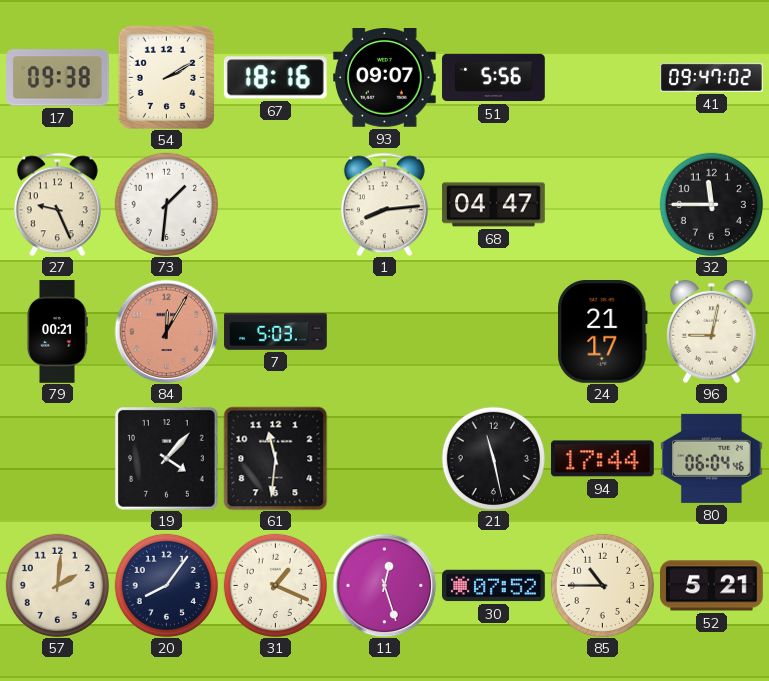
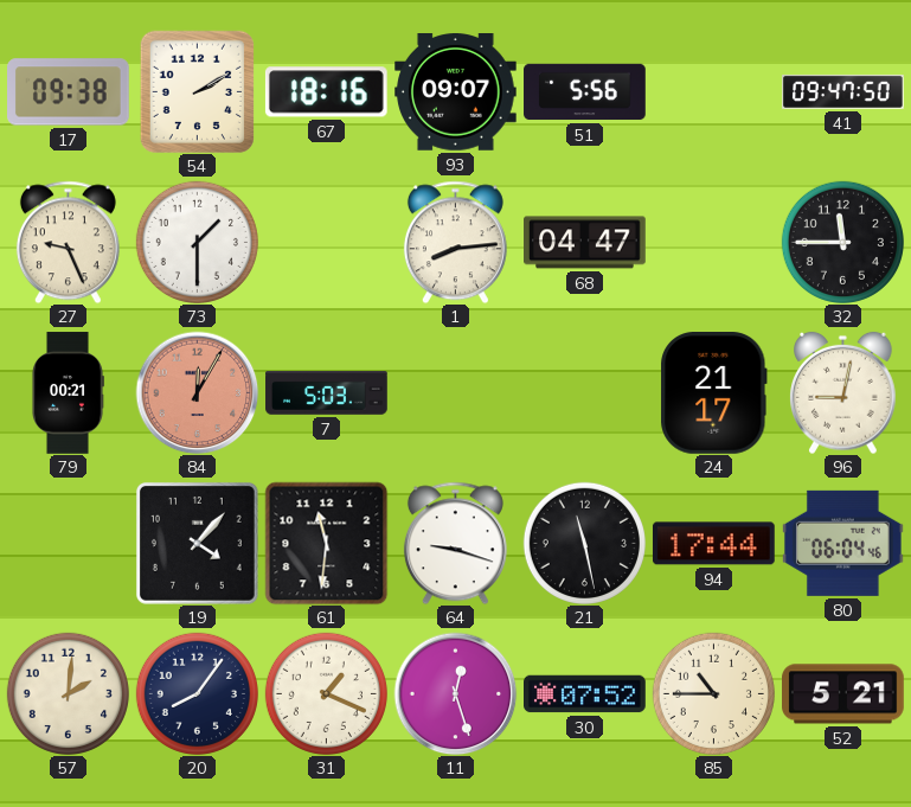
41: 09:47:02 -> 09:47:50
73: 1:31 -> 1:30
64: none -> 9:18
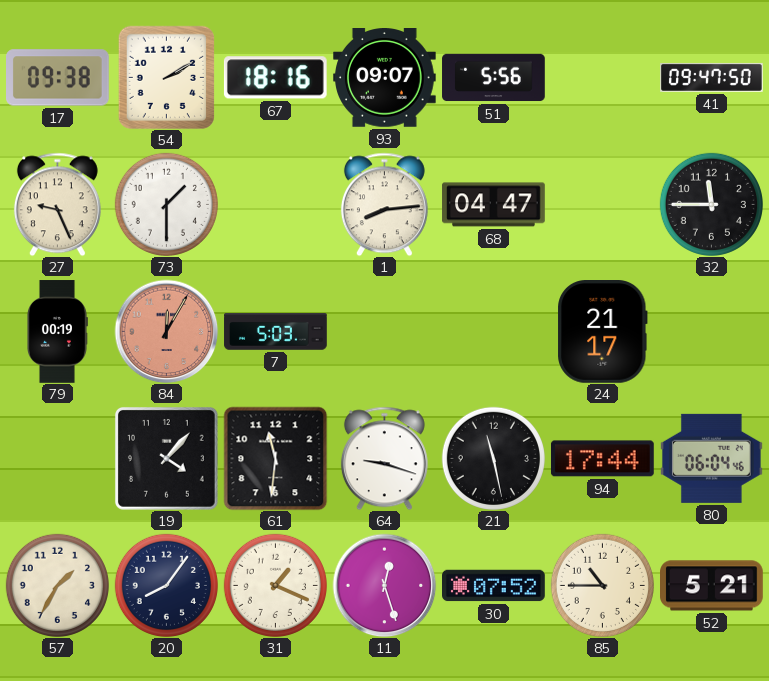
79: 00:21 -> 00:19
96: 9:02 -> none
57: 2:01 -> 1:35
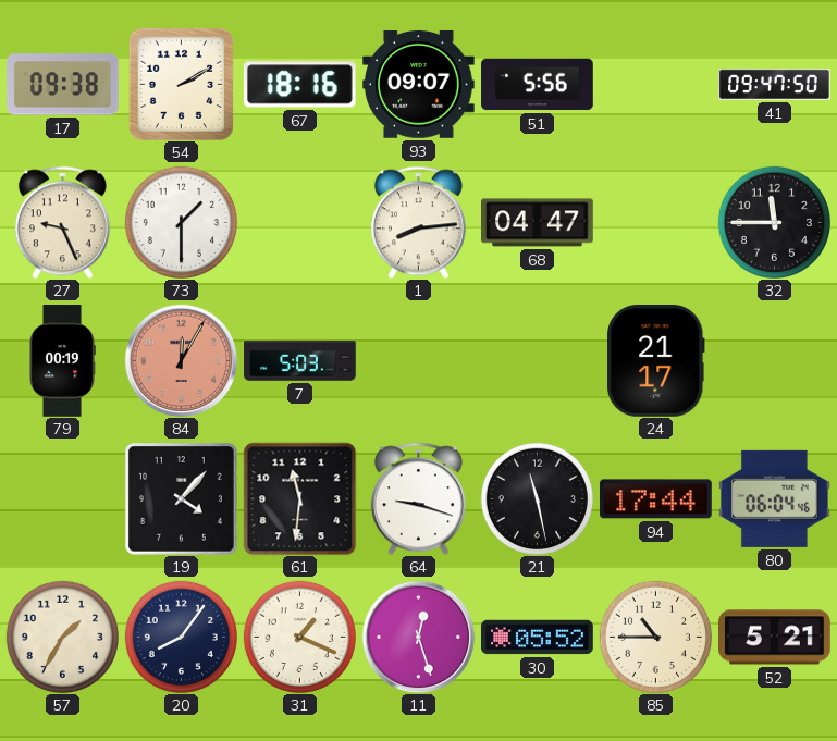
30: 07:52 -> 05:52
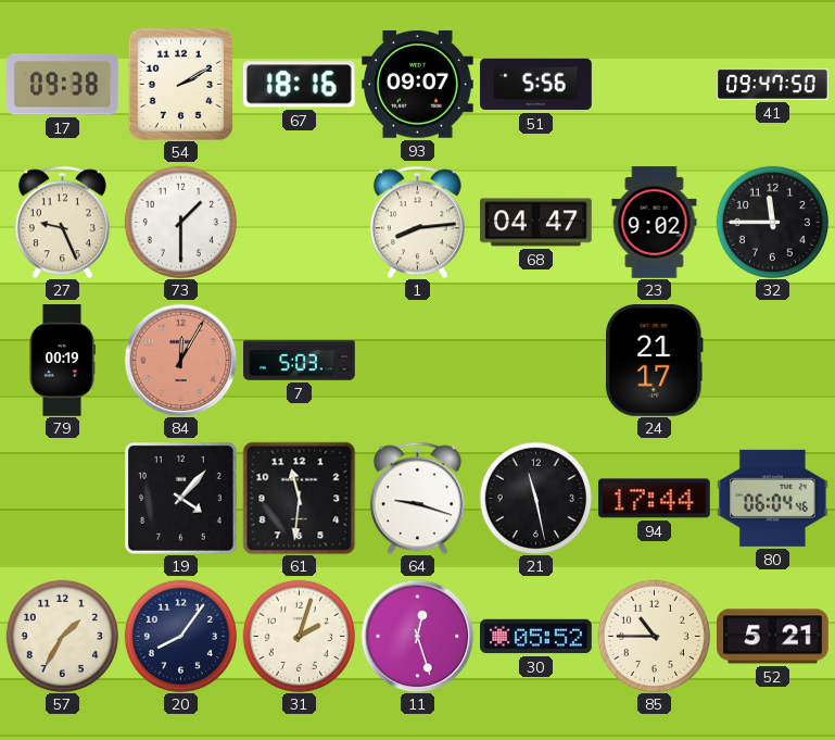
23: none -> 9:02
31: 1:19 -> 2:03
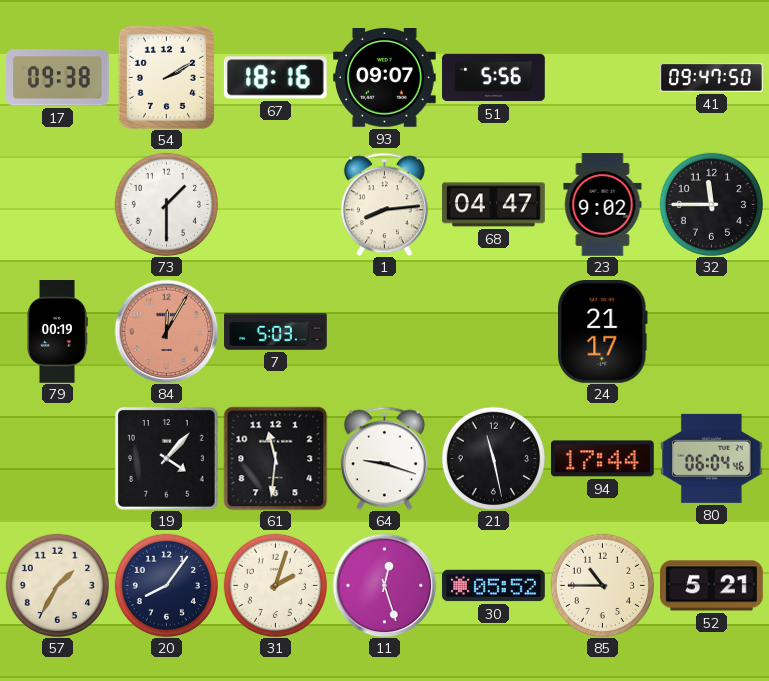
27: 9:26 -> none
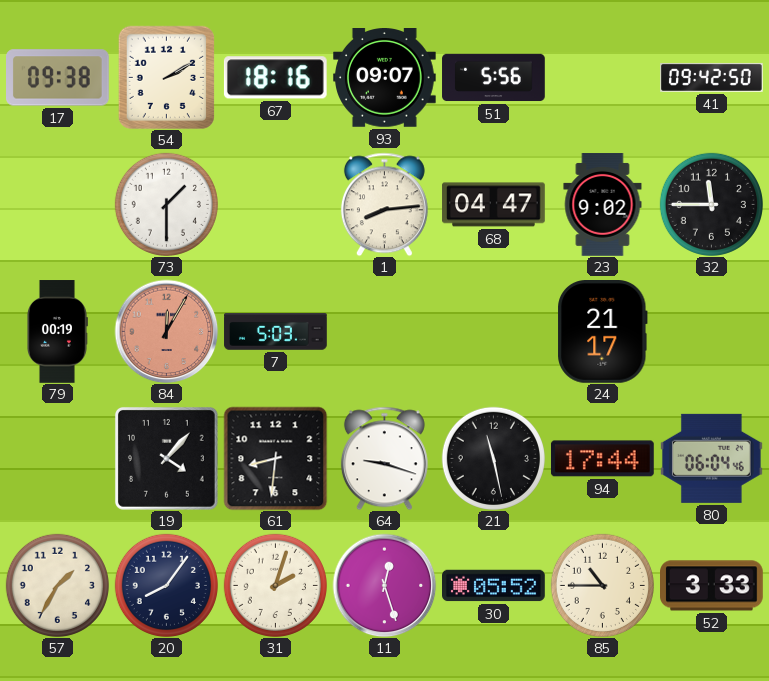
41: 09:47 -> 09:42
61: 11:31 -> 8:31
52: 5:21 -> 3:33
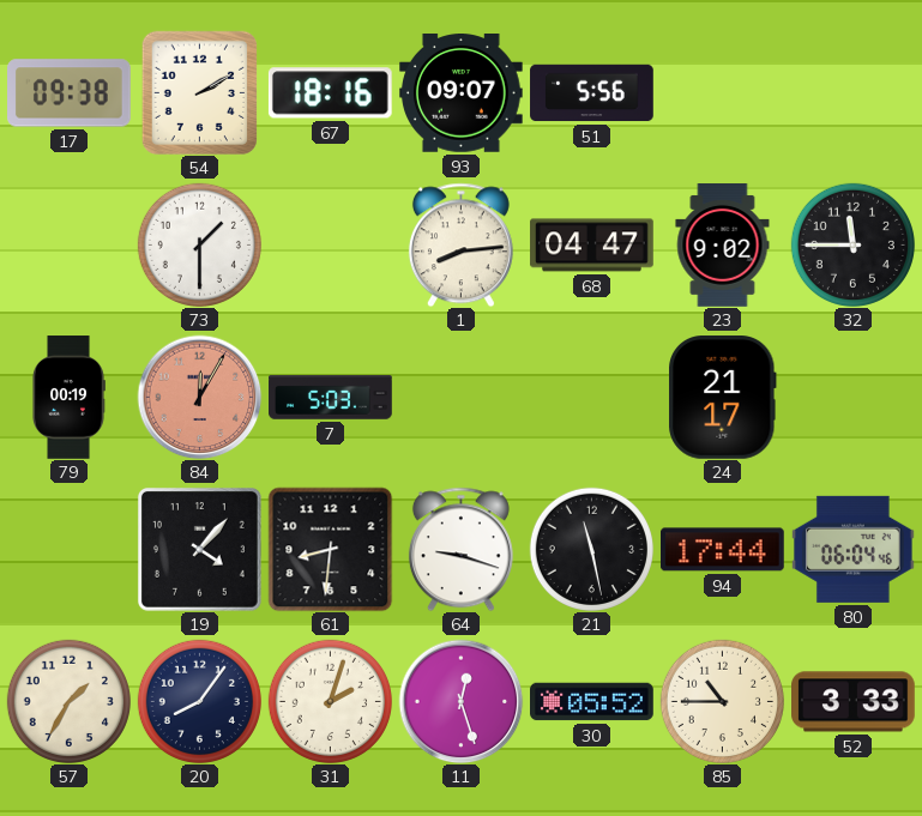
41: 09:42 -> none
